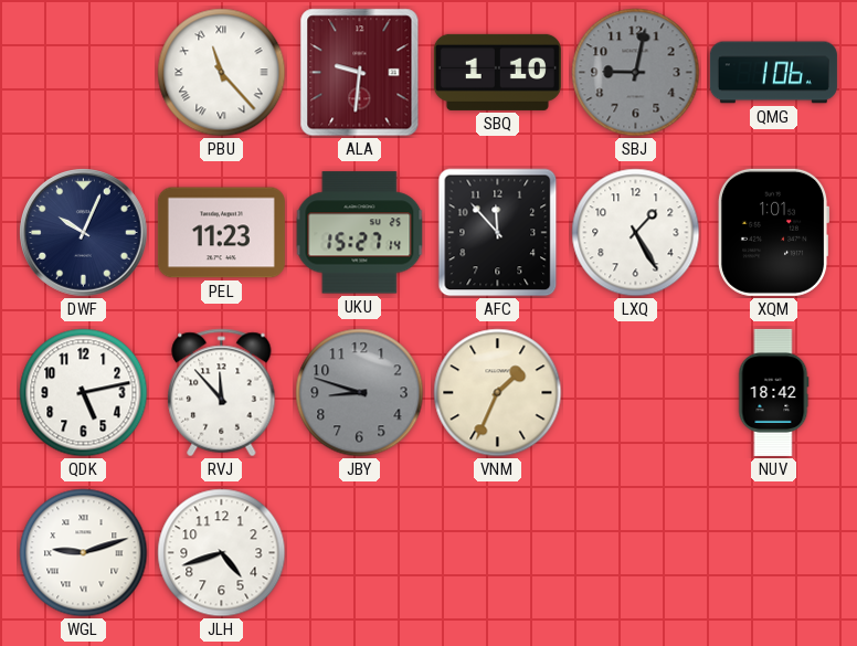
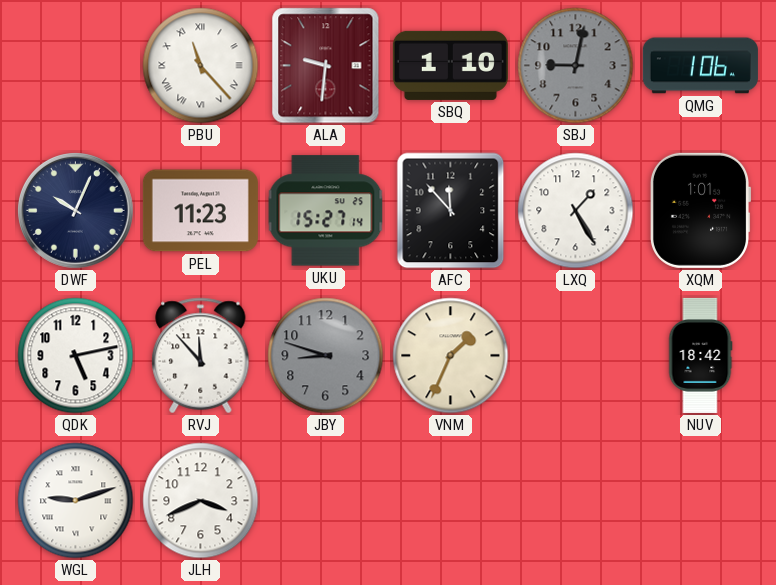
JLH: 4:42 -> 3:41
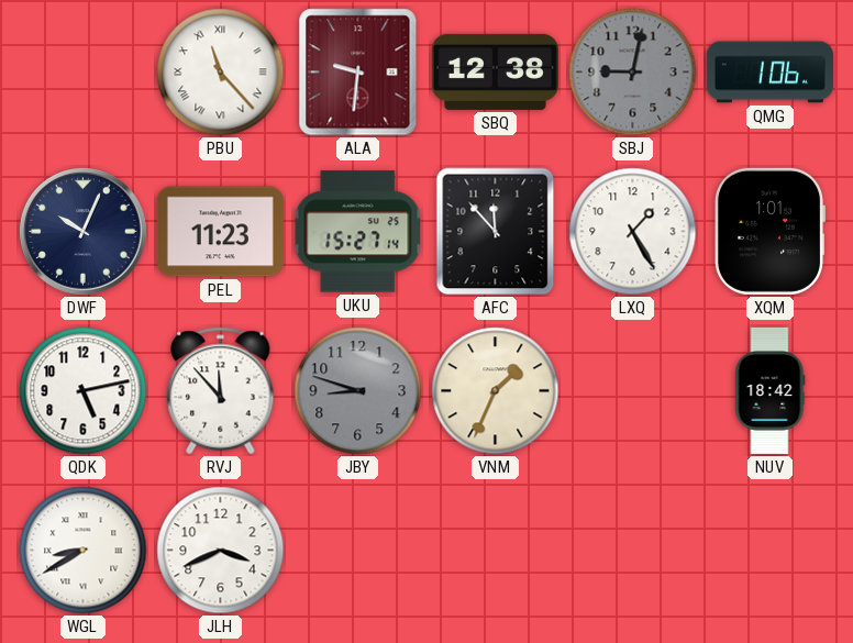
SBQ: 1:10 -> 12:38
WGL: 9:12 -> 8:40
